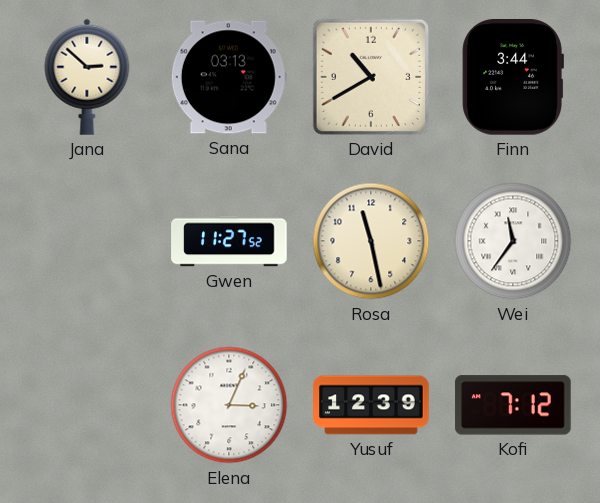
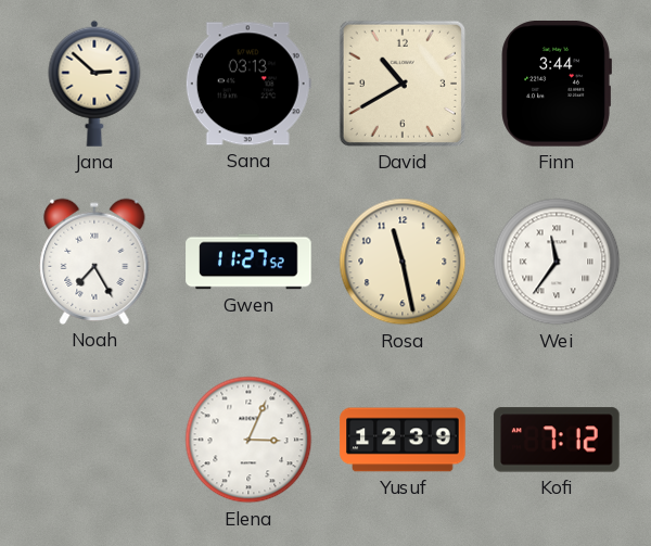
Noah: none -> 7:25
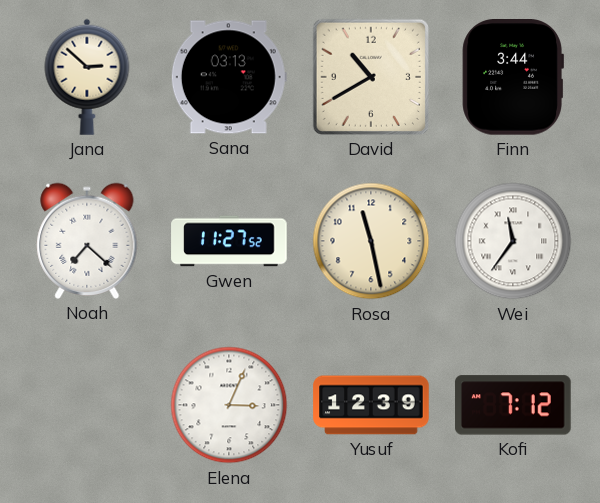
Noah: 7:25 -> 7:22
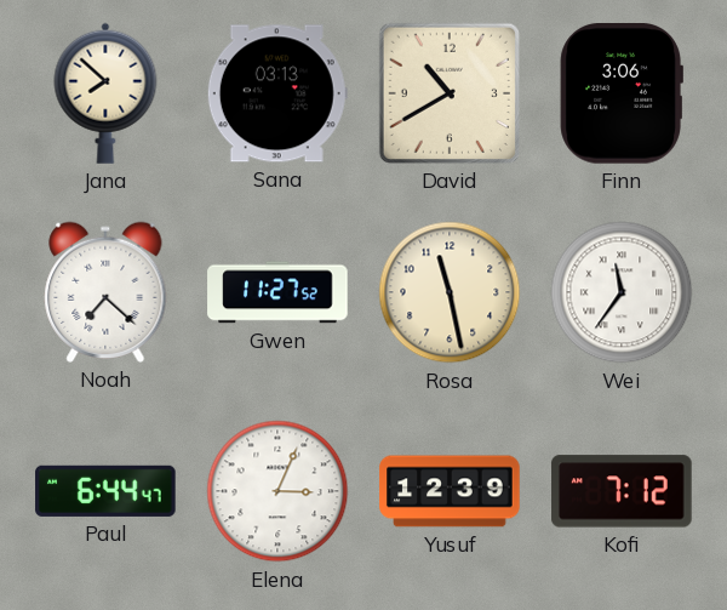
Jana: 2:52 -> 7:52
Finn: 3:44 -> 3:06
Paul: none -> 6:44
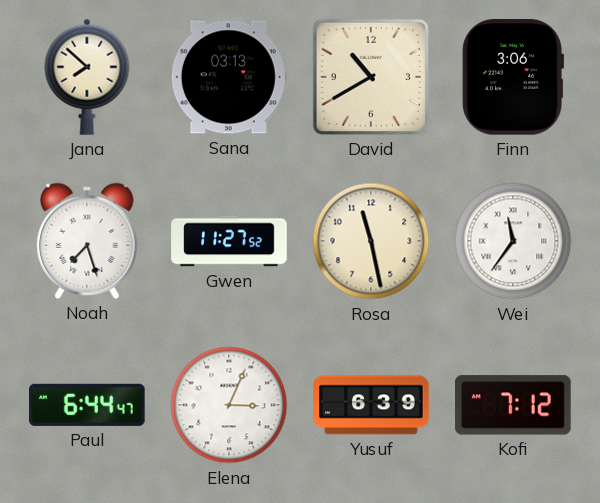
Noah: 7:22 -> 7:27
Yusuf: 12:39 -> 6:39
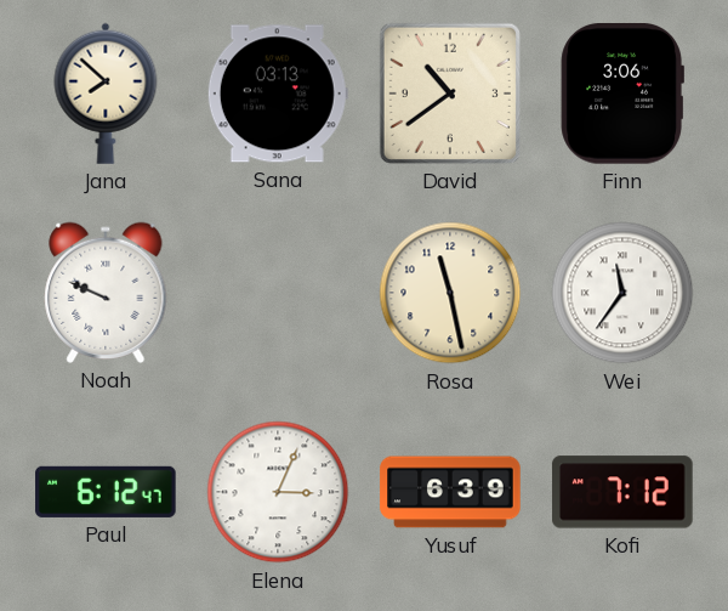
David: 10:40 -> 10:39
Noah: 7:27 -> 9:49
Gwen: 11:27 -> none
Paul: 6:44 -> 6:12
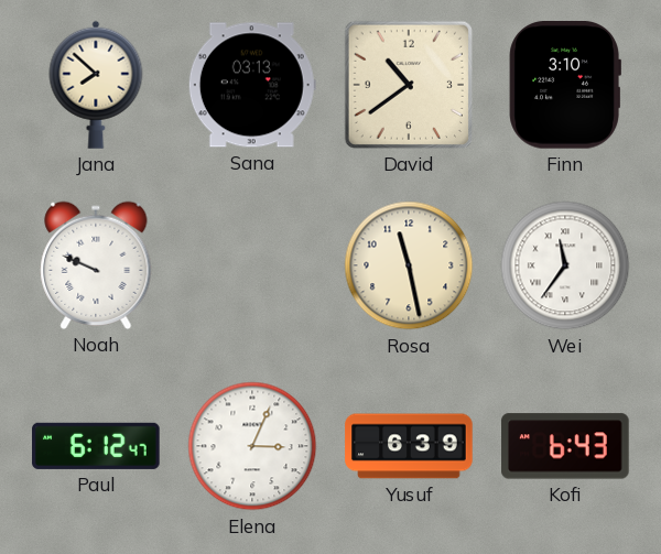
Finn: 3:06 -> 3:10
Kofi: 7:12 -> 6:43
